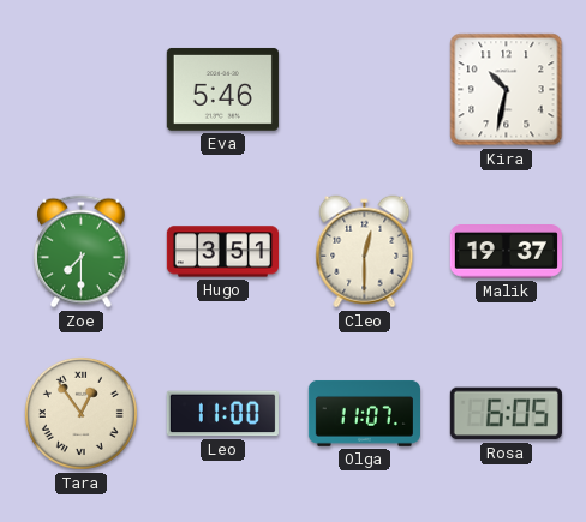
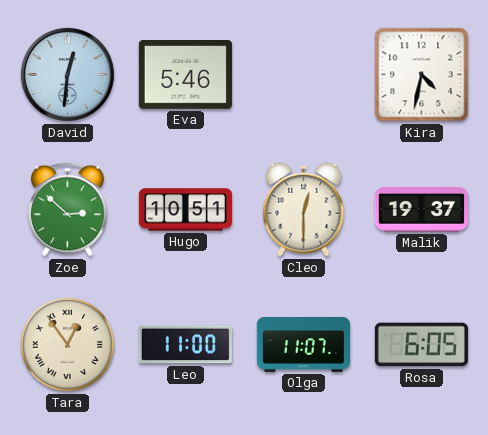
David: none -> 12:31
Kira: 10:32 -> 4:32
Zoe: 7:30 -> 2:52
Hugo: 3:51 -> 10:51
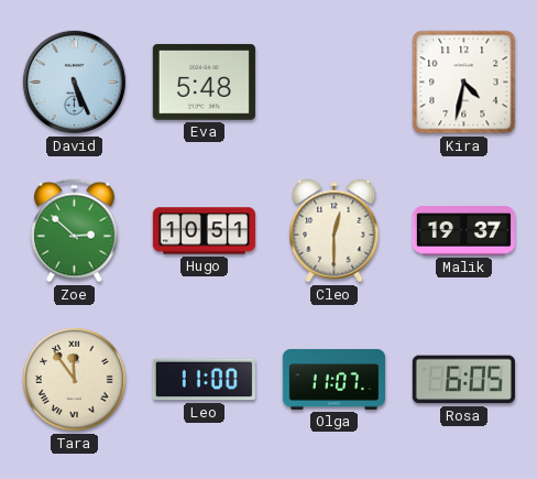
David: 12:31 -> 5:26
Eva: 5:46 -> 5:48
Tara: 12:54 -> 11:54
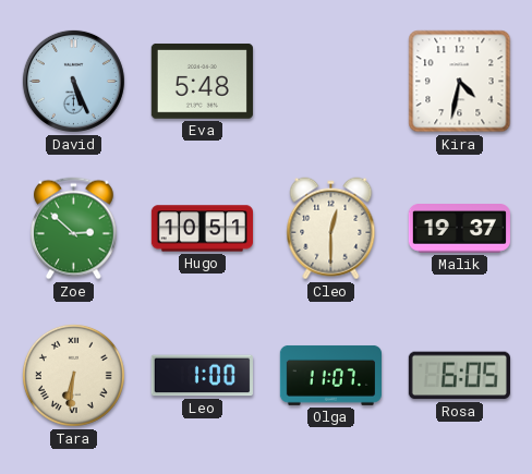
Tara: 11:54 -> 6:31
Leo: 11:00 -> 1:00
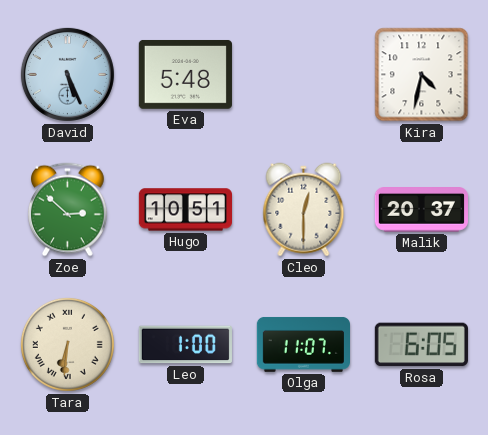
Malik: 19:37 -> 20:37
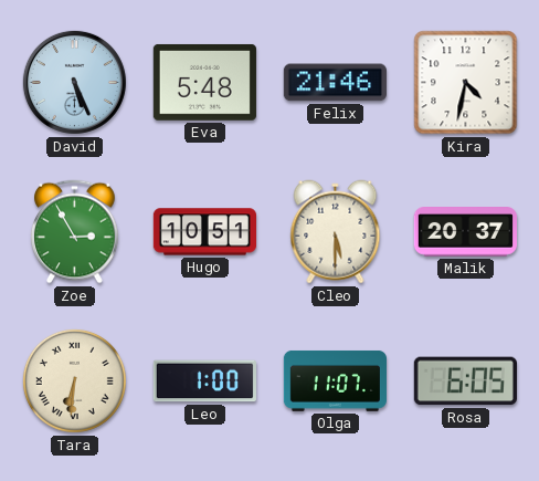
Felix: none -> 21:46
Zoe: 2:52 -> 2:55
Cleo: 12:30 -> 5:30
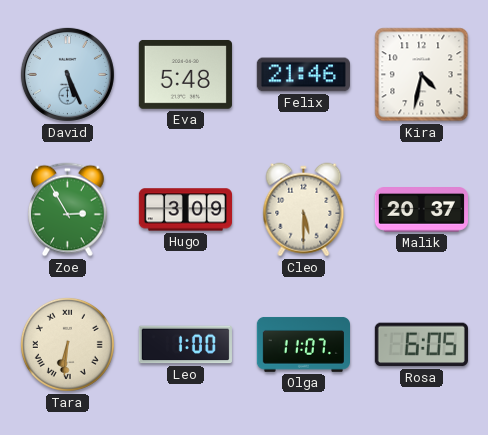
Hugo: 10:51 -> 3:09
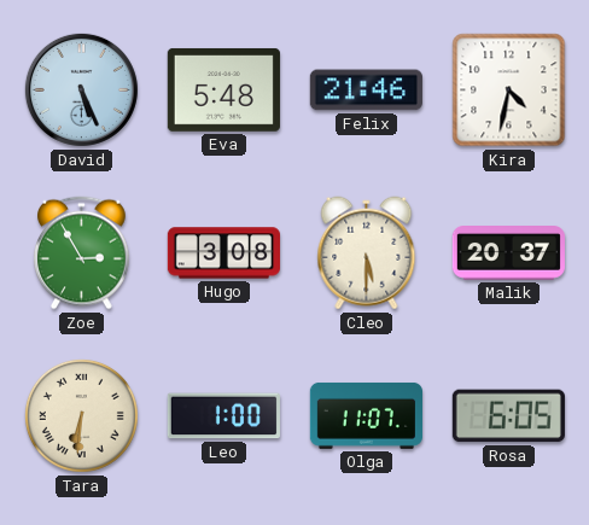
Hugo: 3:09 -> 3:08
